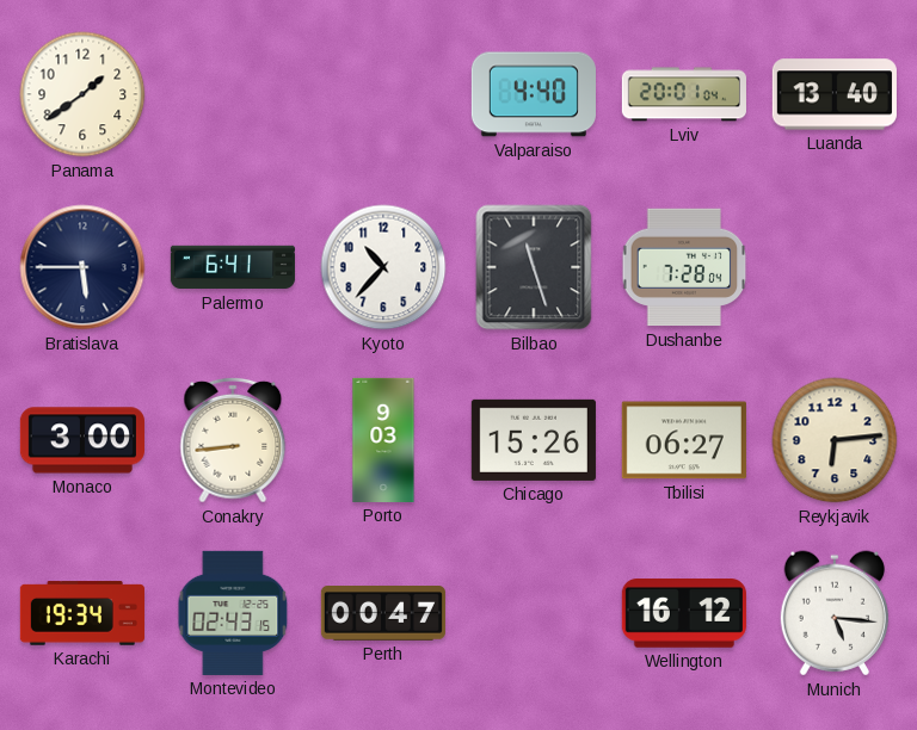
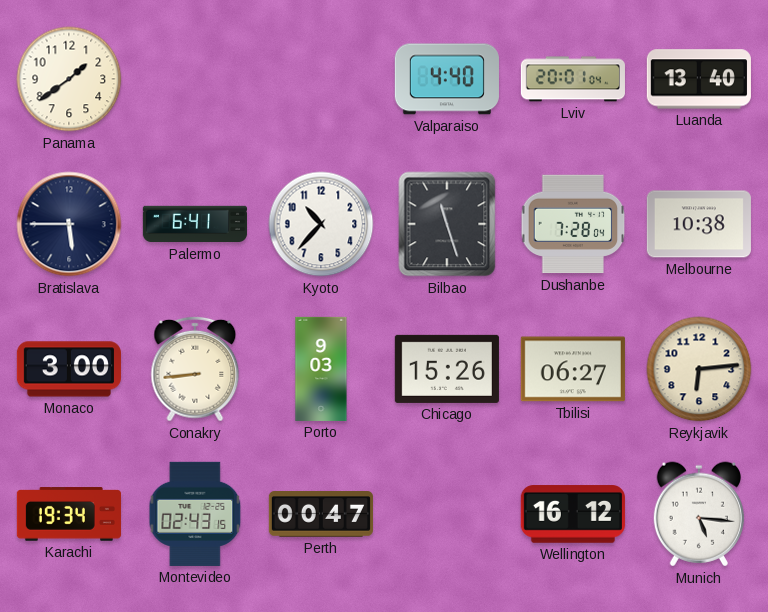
Melbourne: none -> 10:38
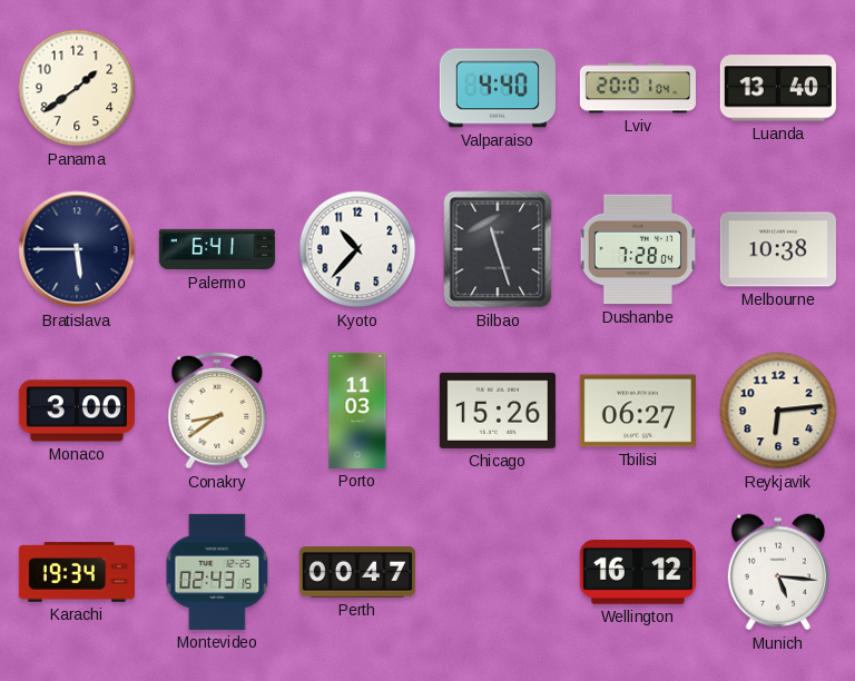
Conakry: 8:44 -> 8:39
Porto: 9:03 -> 11:03
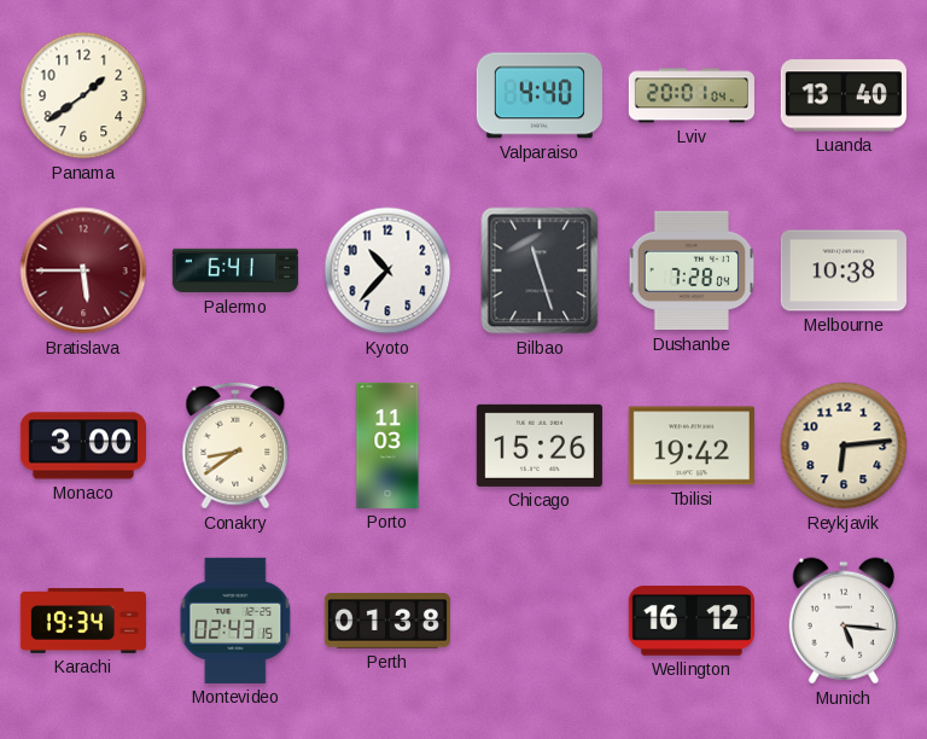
Bratislava dial: navy -> burgundy
Tbilisi: 06:27 -> 19:42
Perth: 00:47 -> 01:38
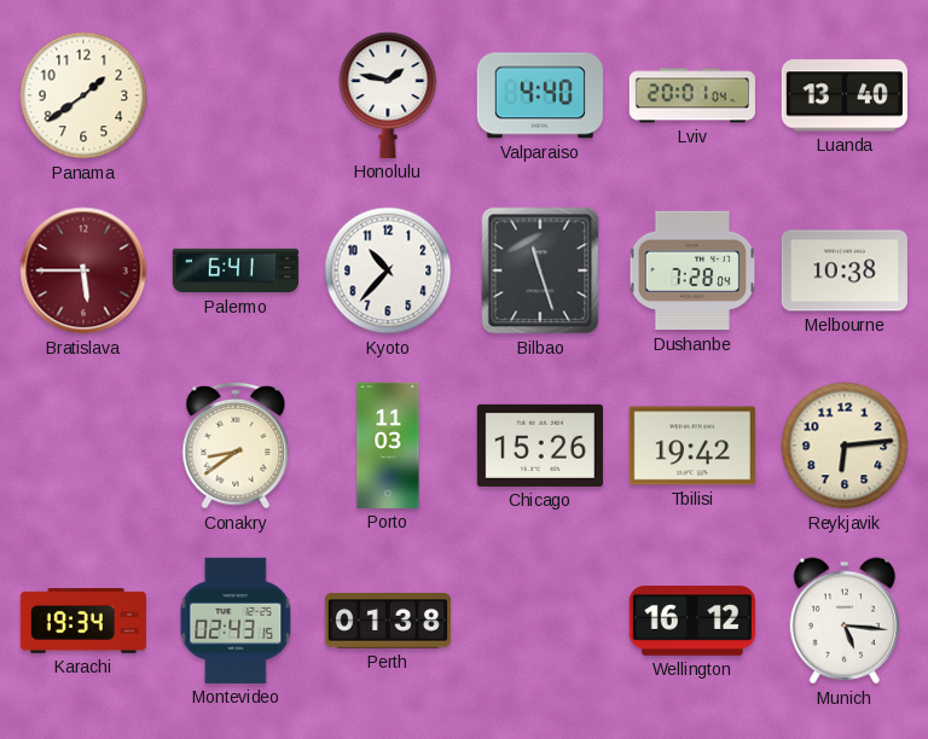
Honolulu: none -> 1:47
Monaco: 3:00 -> none
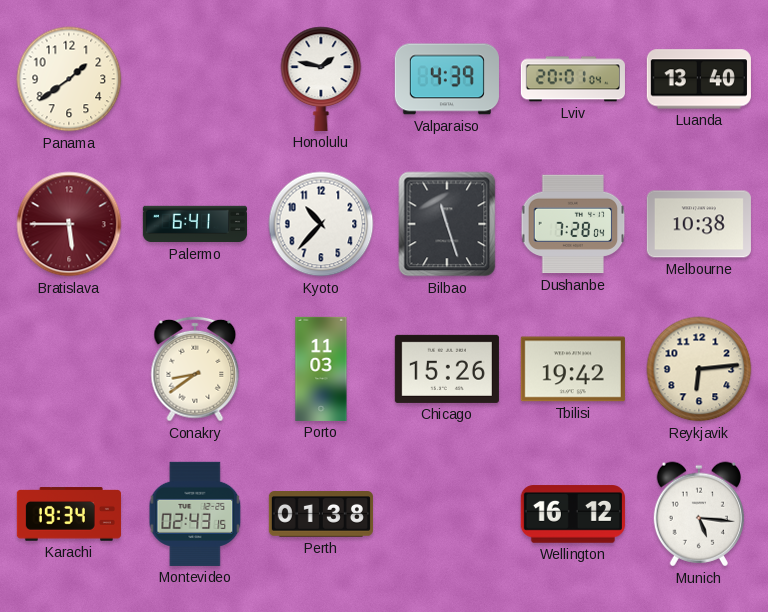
Valparaiso: 4:40 -> 4:39
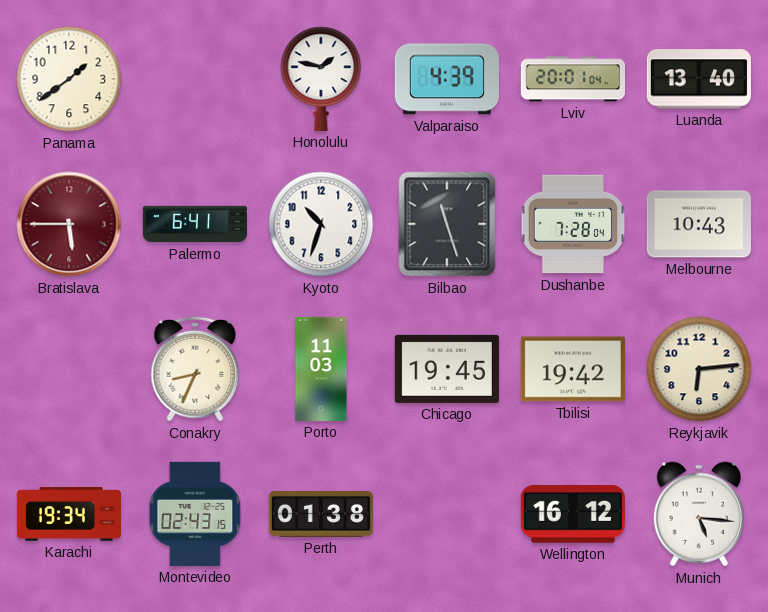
Kyoto: 10:37 -> 10:33
Melbourne: 10:38 -> 10:43
Conakry: 8:39 -> 8:34
Chicago: 15:26 -> 19:45
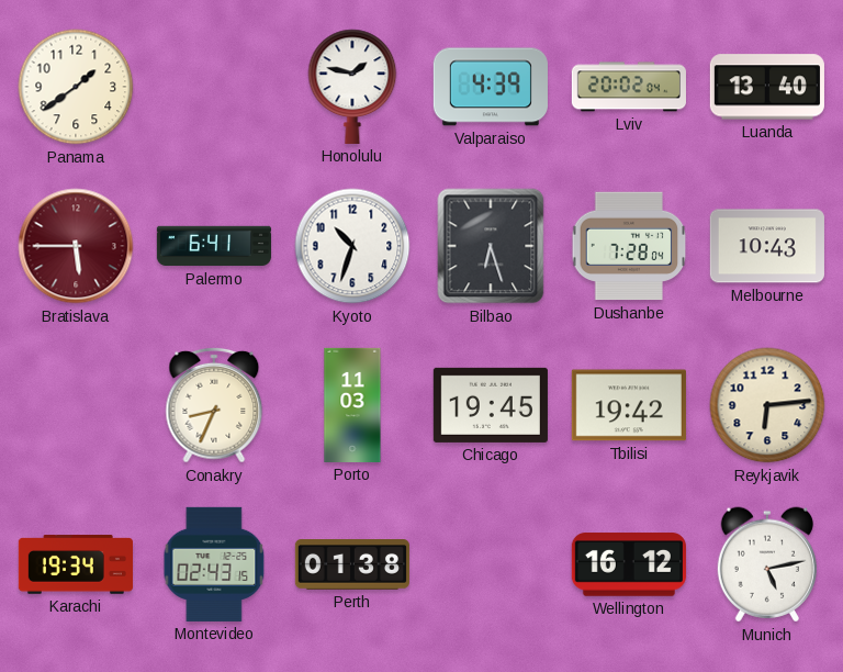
Lviv: 20:01 -> 20:02
Bilbao: 11:27 -> 6:27
Munich: 5:16 -> 5:13
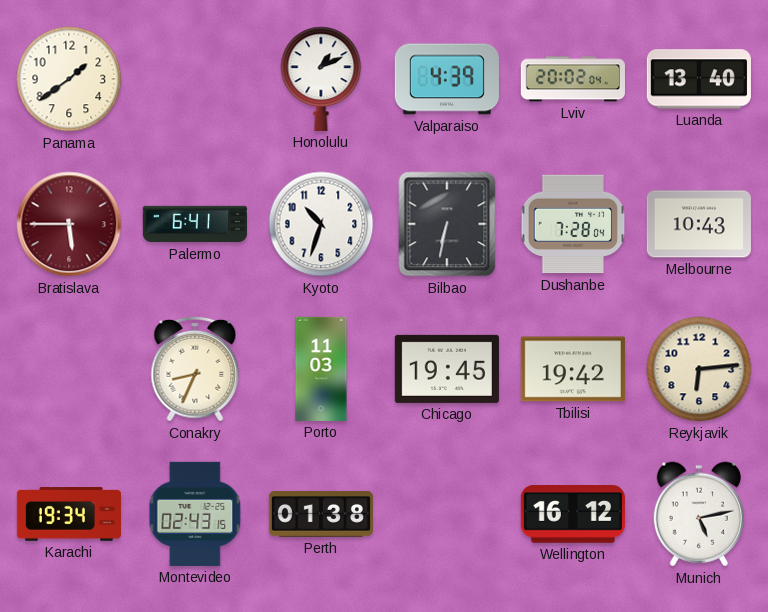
Honolulu: 1:47 -> 1:11
Bilbao: 6:27 -> 6:32
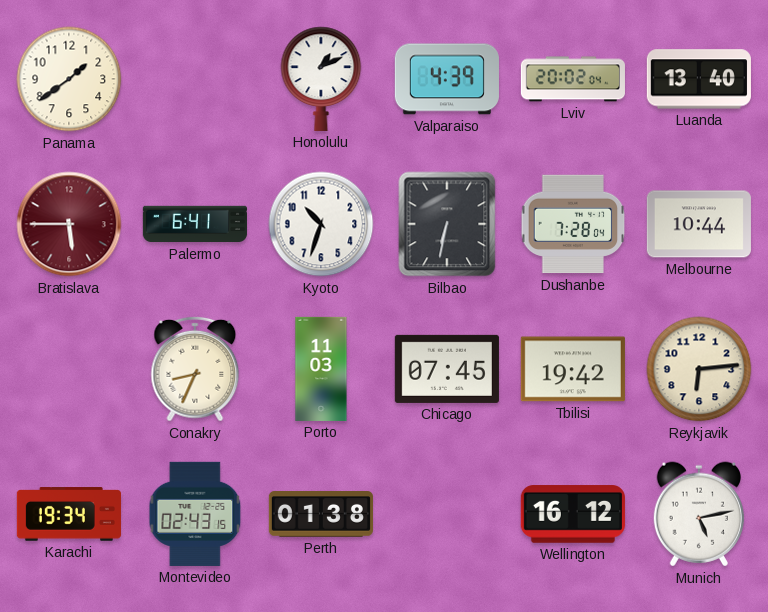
Melbourne: 10:43 -> 10:44
Chicago: 19:45 -> 07:45
